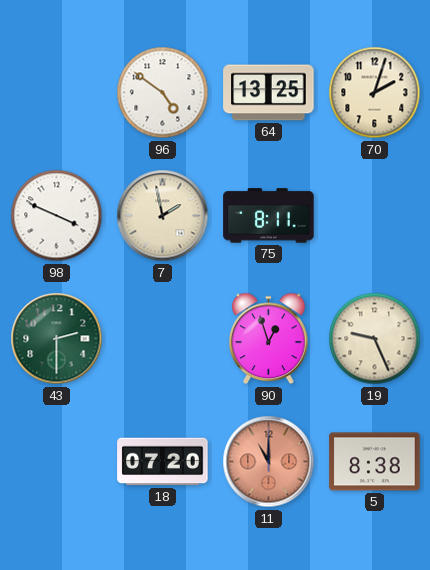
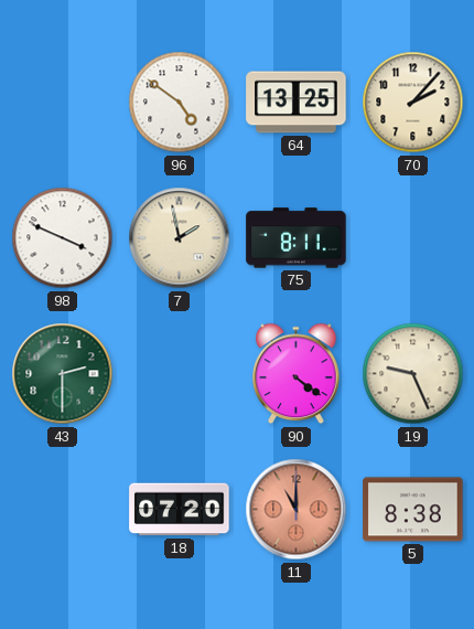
70: 2:03 -> 2:07
90: 12:57 -> 4:21
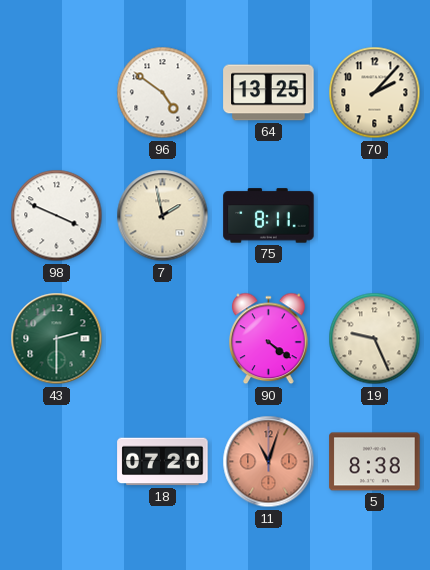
11: 11:00 -> 11:03
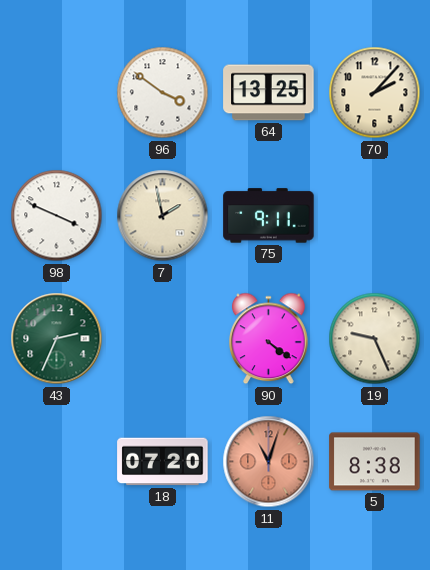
96: 4:51 -> 3:51
75: 8:11 -> 9:11
43: 2:30 -> 2:34
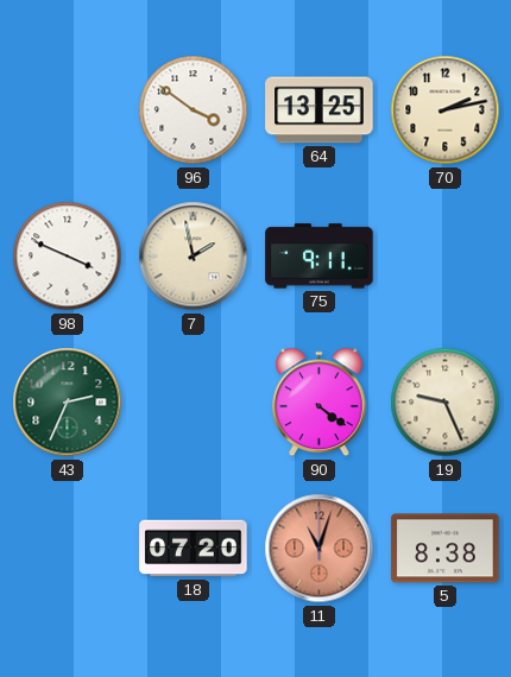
70: 2:07 -> 2:13
